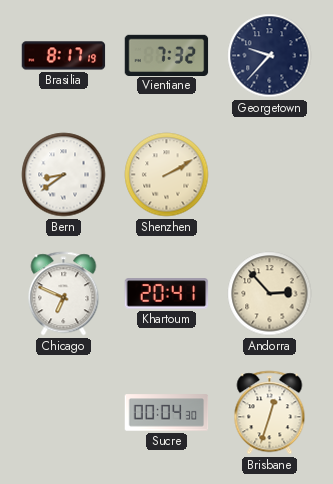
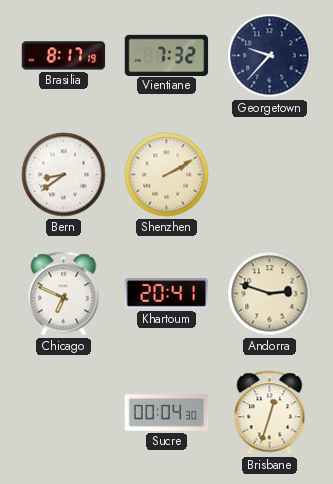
Andorra: 2:53 -> 2:48
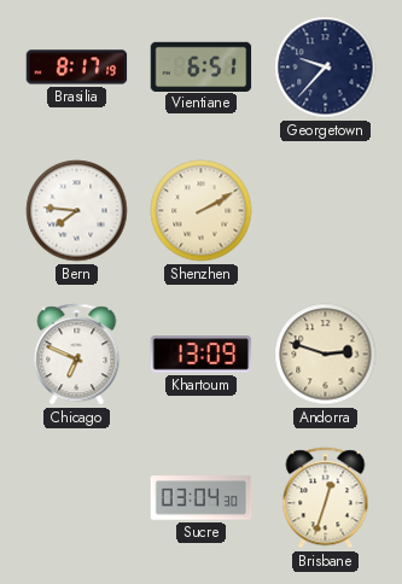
Vientiane: 7:32 -> 6:51
Bern: 8:39 -> 7:46
Khartoum: 20:41 -> 13:09
Sucre: 00:04 -> 03:04
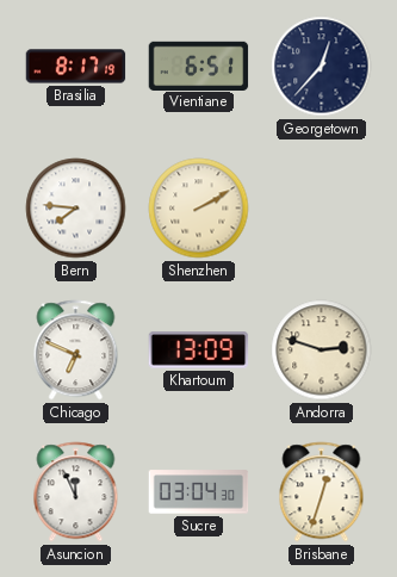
Georgetown: 9:37 -> 12:37
Asuncion: none -> 11:56
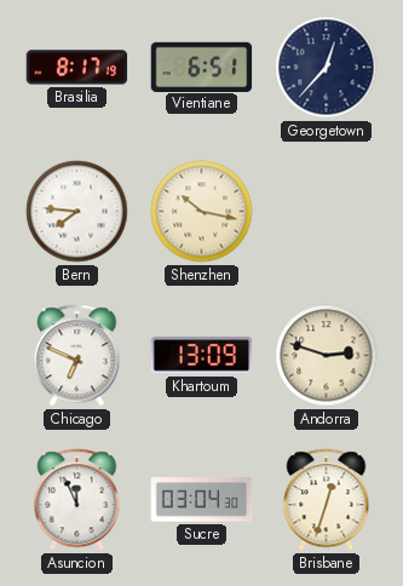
Shenzhen: 2:10 -> 10:17
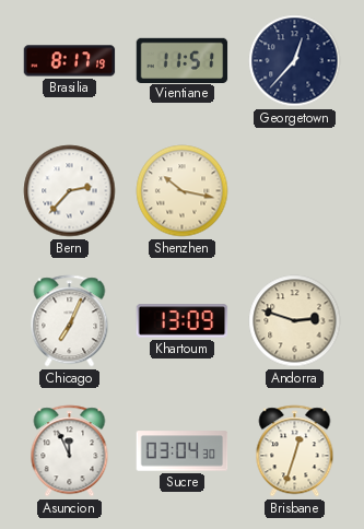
Vientiane: 6:51 -> 11:51
Bern: 7:46 -> 2:37
Chicago: 6:49 -> 7:04
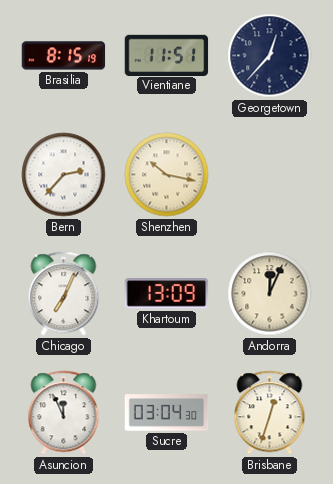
Brasilia: 8:17 -> 8:15
Andorra: 2:48 -> 12:04
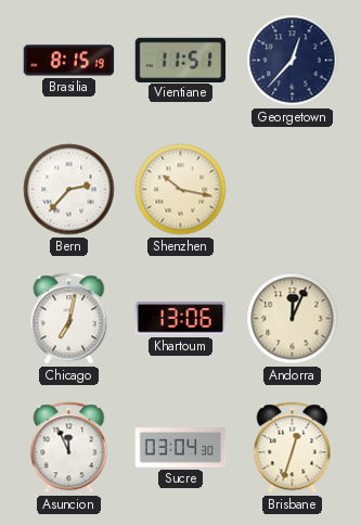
Chicago: 7:04 -> 7:02
Khartoum: 13:09 -> 13:06
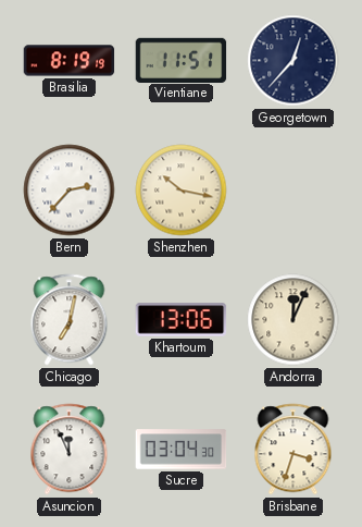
Brasilia: 8:15 -> 8:19
Brisbane: 12:33 -> 3:33
